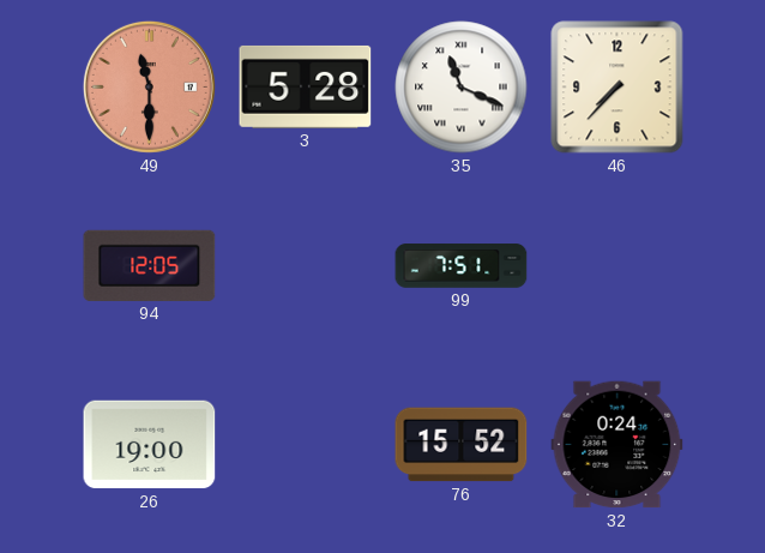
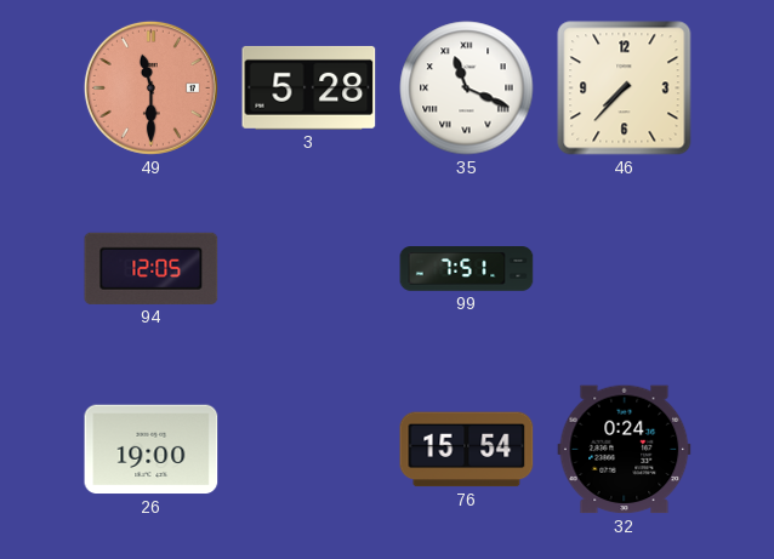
76: 15:52 -> 15:54
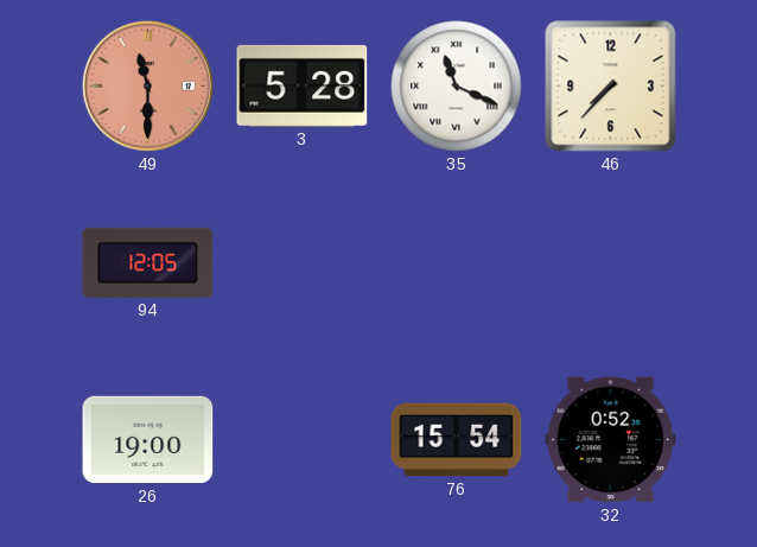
99: 7:51 -> none
32: 0:24 -> 0:52
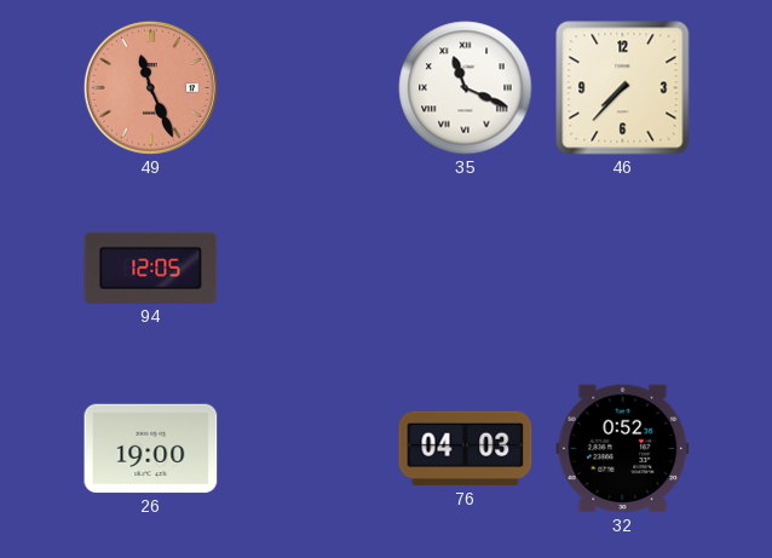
49: 11:30 -> 11:26
3: 5:28 -> none
76: 15:54 -> 04:03
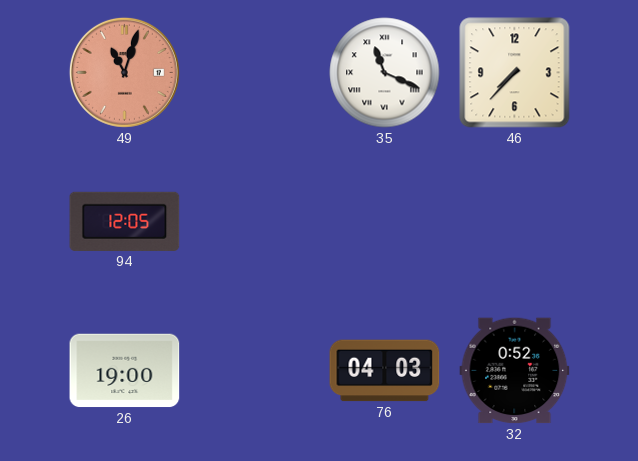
49: 11:26 -> 11:03
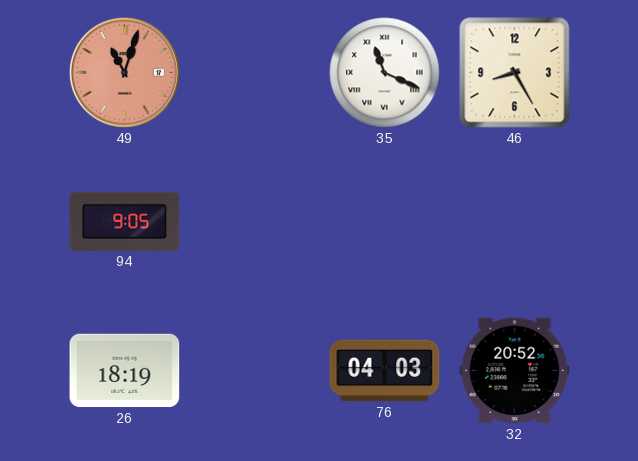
46: 7:37 -> 8:25
94: 12:05 -> 9:05
26: 19:00 -> 18:19
32: 0:52 -> 20:52
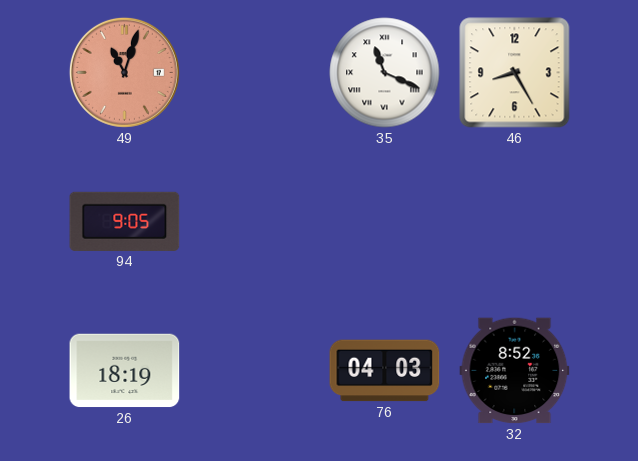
32: 20:52 -> 8:52
